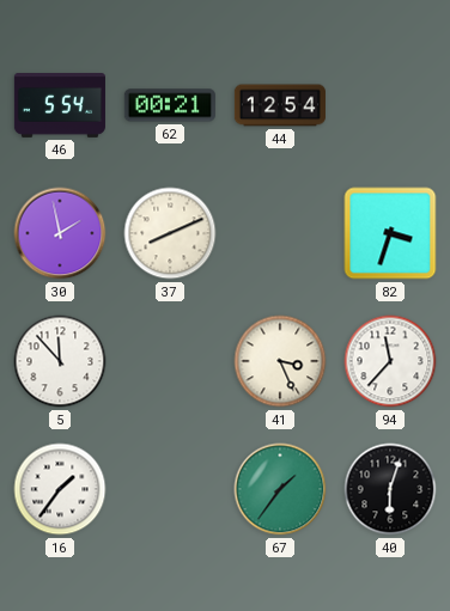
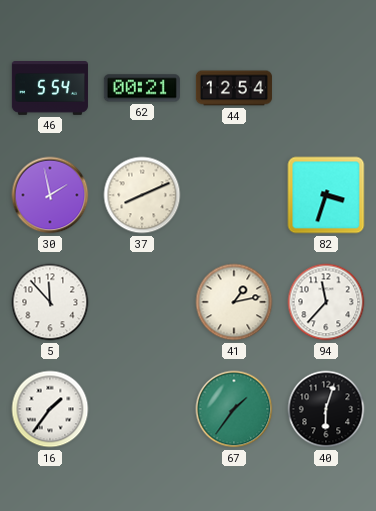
41: 3:26 -> 1:13
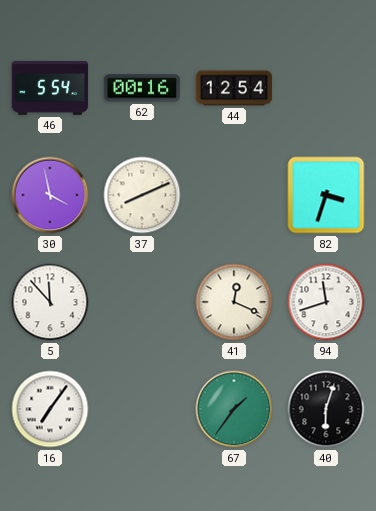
62: 00:21 -> 00:16
30: 1:58 -> 3:58
41: 1:13 -> 12:19
94: 11:37 -> 11:42
16: 1:36 -> 7:06
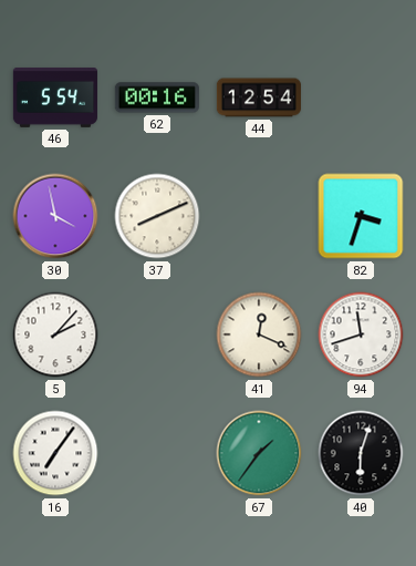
5: 11:53 -> 2:07
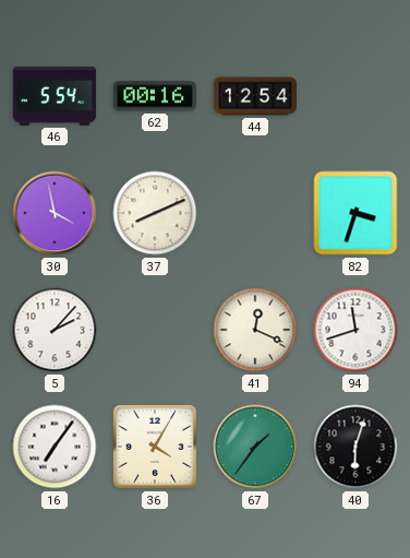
36: none -> 4:05
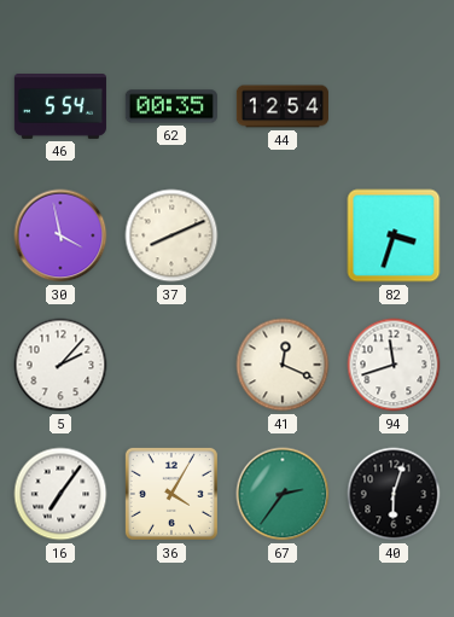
62: 00:16 -> 00:35
67: 1:36 -> 2:36
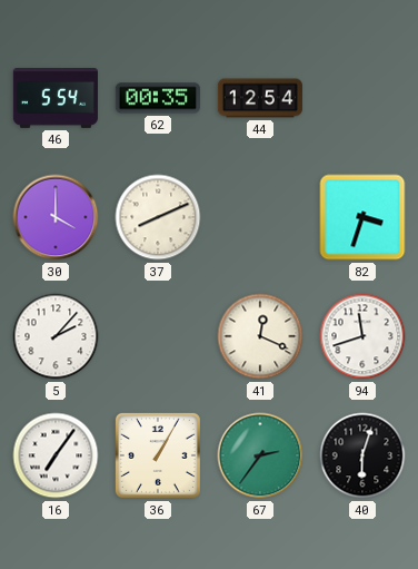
30: 3:58 -> 4:00
36: 4:05 -> 1:05
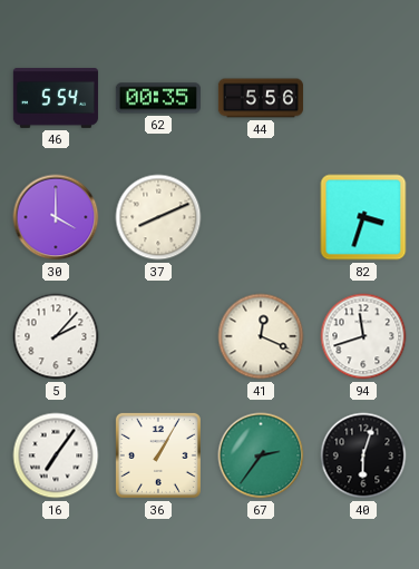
44: 12:54 -> 5:56
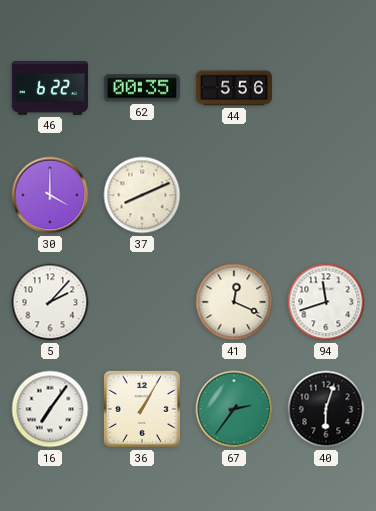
46: 5:54 -> 6:22
82: 3:33 -> none
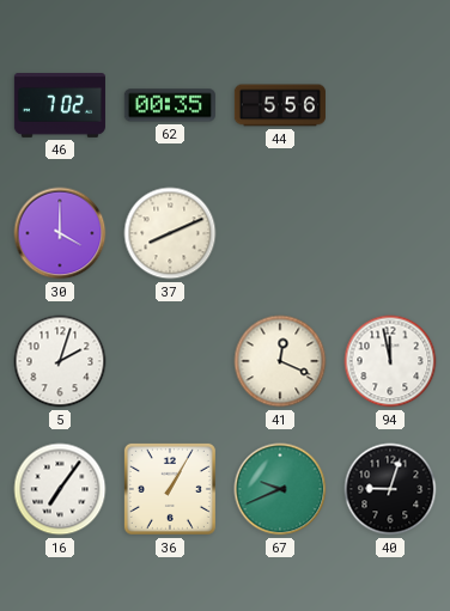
46: 6:22 -> 7:02
5: 2:07 -> 2:03
94: 11:42 -> 11:58
67: 2:36 -> 9:41
40: 6:03 -> 9:03
